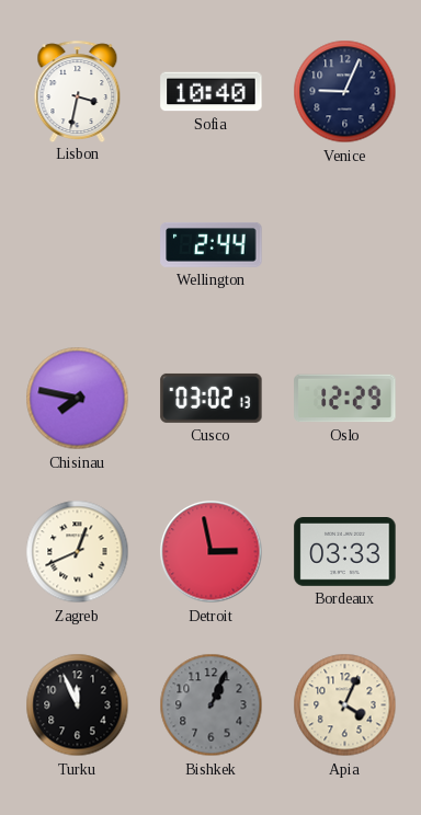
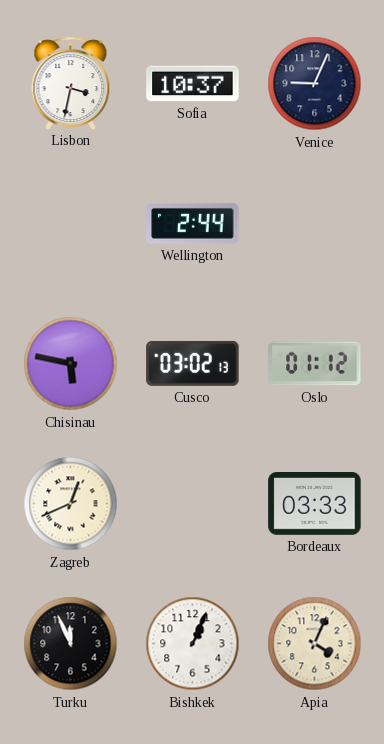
Sofia: 10:40 -> 10:37
Chisinau: 7:47 -> 5:47
Oslo: 12:29 -> 01:12
Detroit: 2:58 -> none
Bishkek dial: grey -> white
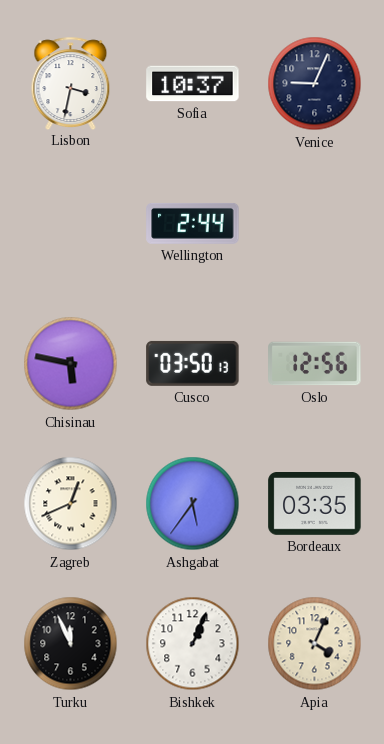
Cusco: 03:02 -> 03:50
Oslo: 01:12 -> 12:56
Ashgabat: none -> 5:36
Bordeaux: 03:33 -> 03:35
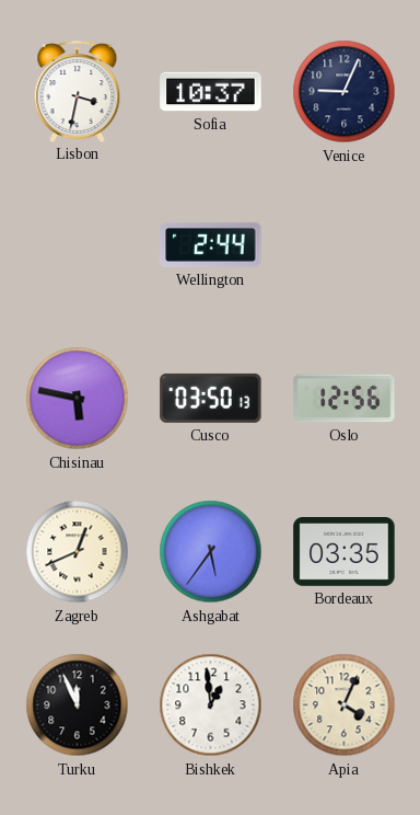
Bishkek: 1:04 -> 12:59
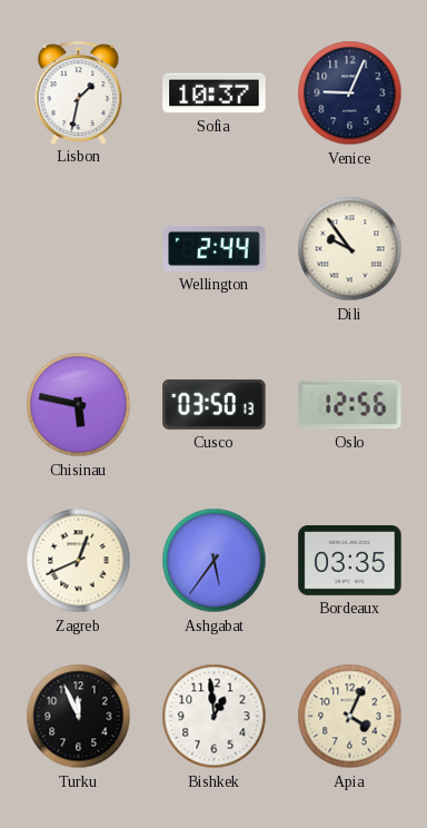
Lisbon: 3:32 -> 1:32
Dili: none -> 9:54
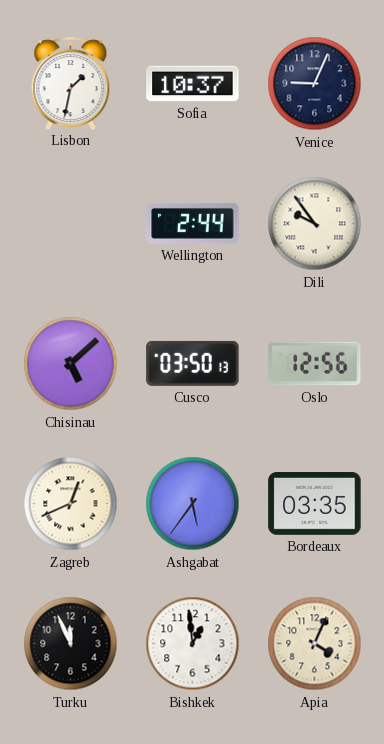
Chisinau: 5:47 -> 5:08
